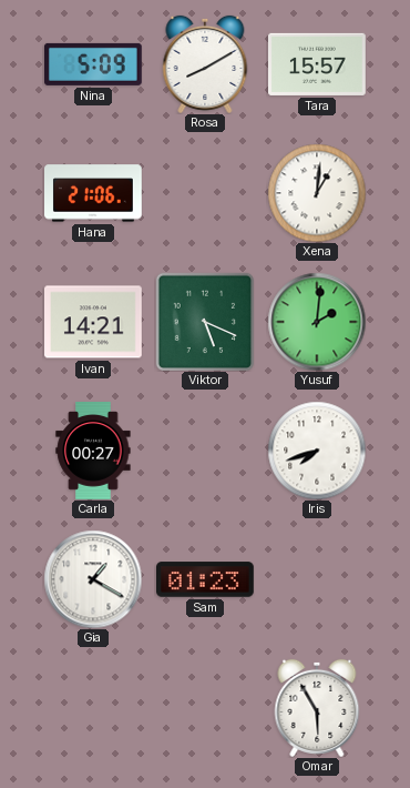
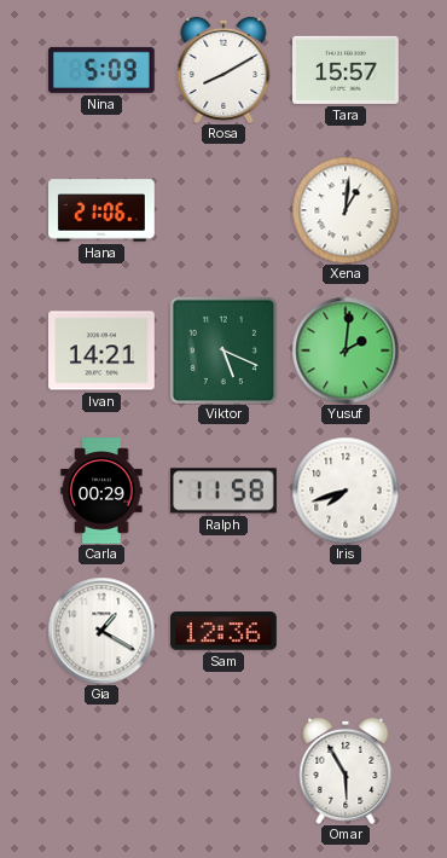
Carla: 00:27 -> 00:29
Ralph: none -> 11:58
Sam: 01:23 -> 12:36
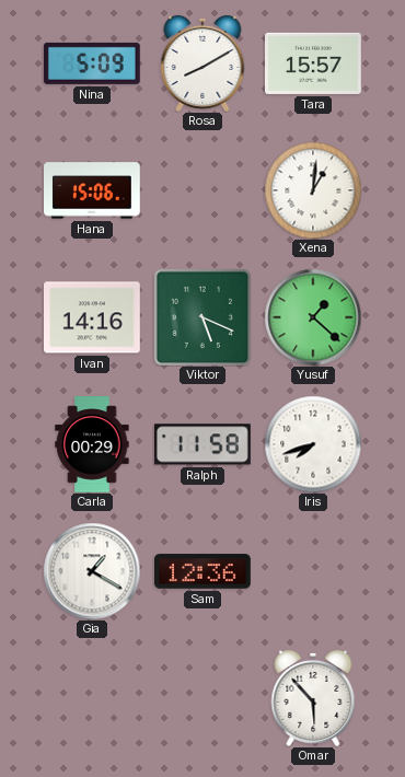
Hana: 21:06 -> 15:06
Ivan: 14:21 -> 14:16
Yusuf: 2:01 -> 1:22
Omar: 5:55 -> 5:53
